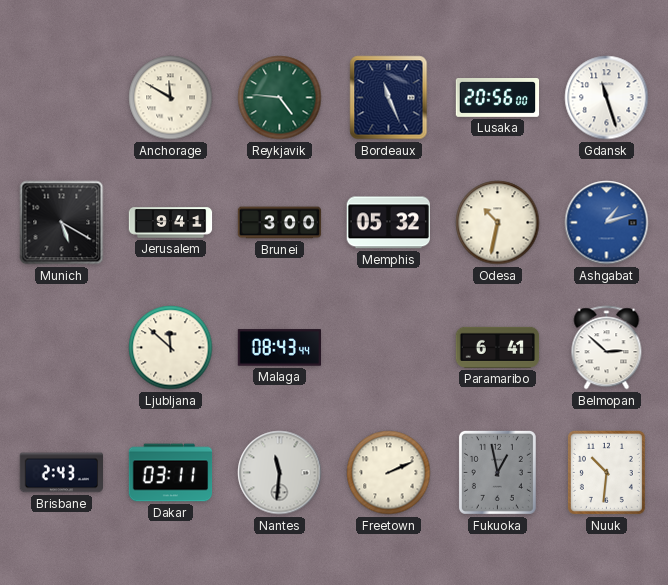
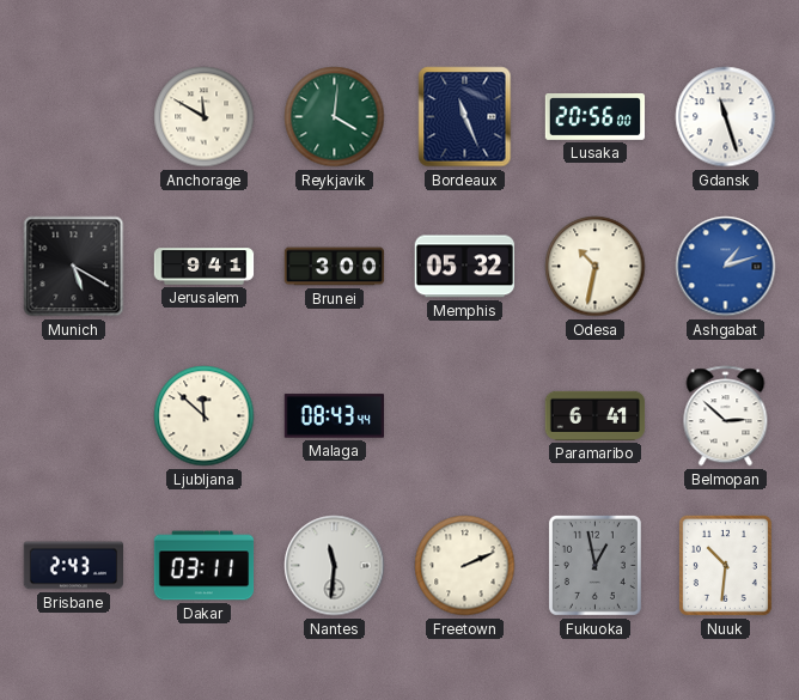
Reykjavik: 4:46 -> 4:01
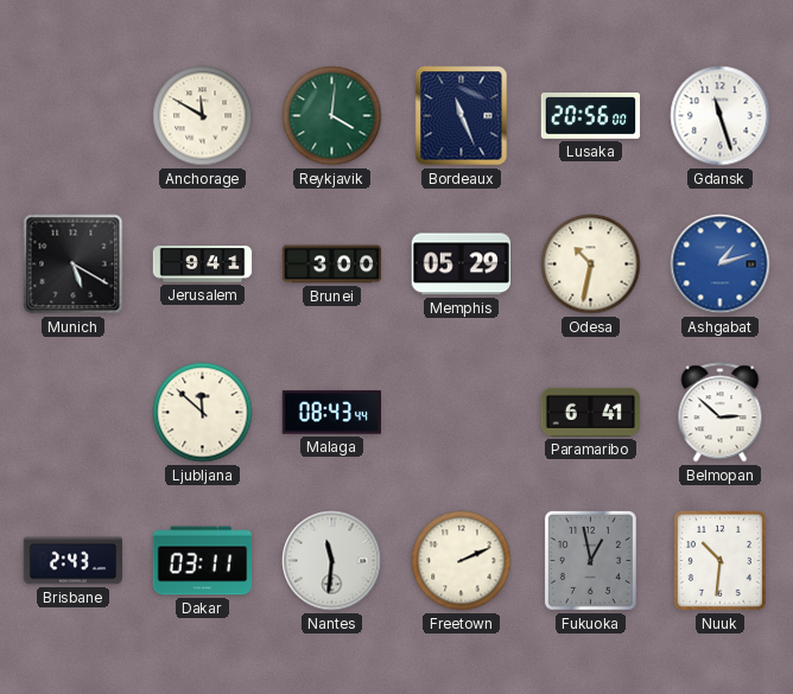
Memphis: 05:32 -> 05:29
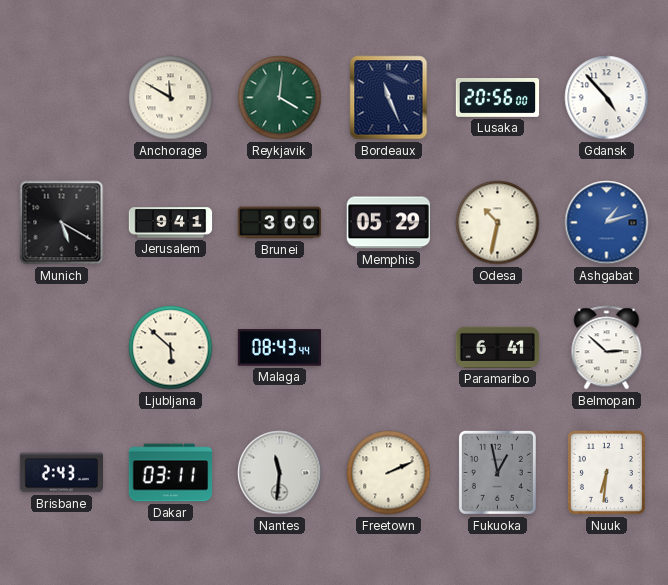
Gdansk: 11:27 -> 4:53
Ljubljana: 11:52 -> 5:52
Nuuk: 10:31 -> 6:31
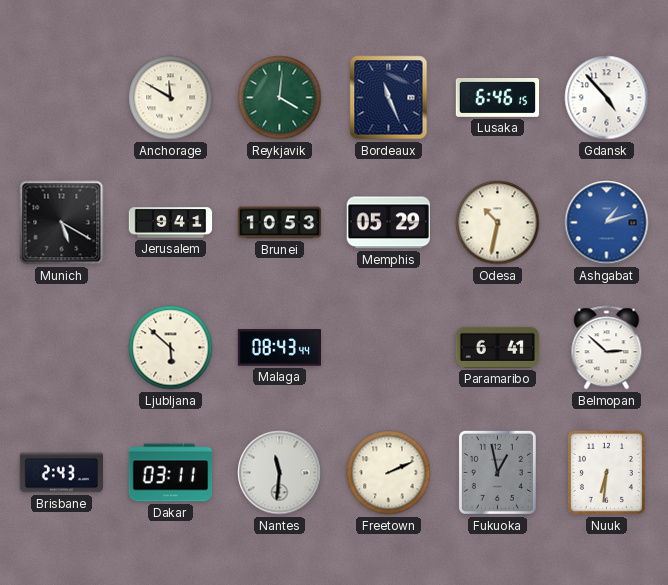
Lusaka: 20:56 -> 6:46
Brunei: 3:00 -> 10:53
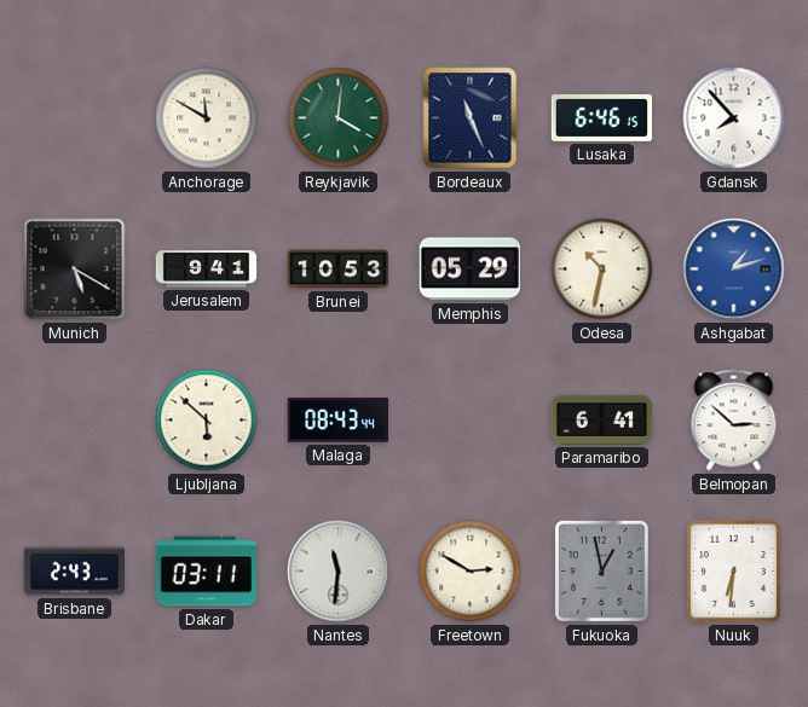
Gdansk: 4:53 -> 7:53
Freetown: 2:11 -> 2:50
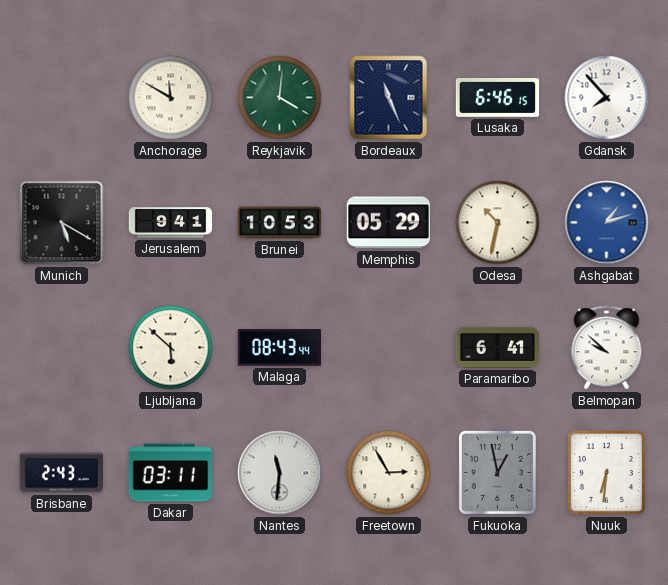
Belmopan: 2:52 -> 9:52
Freetown: 2:50 -> 2:55
